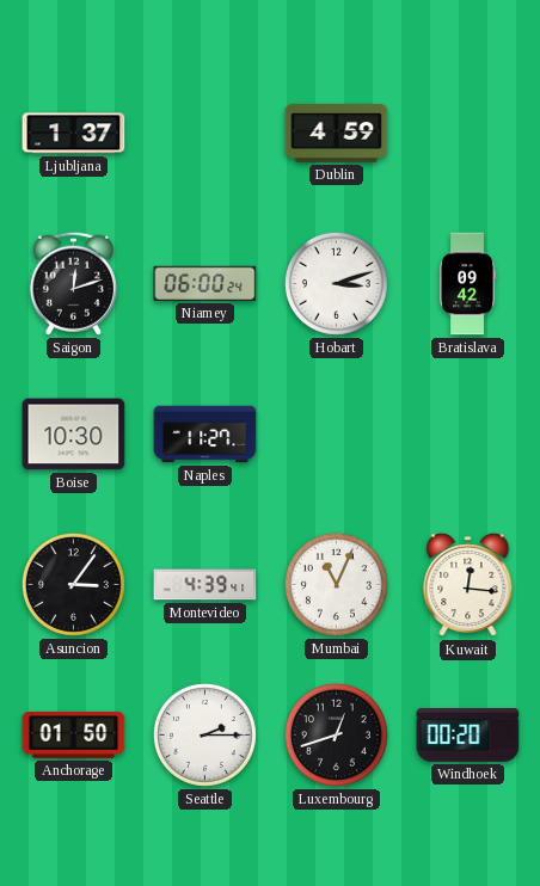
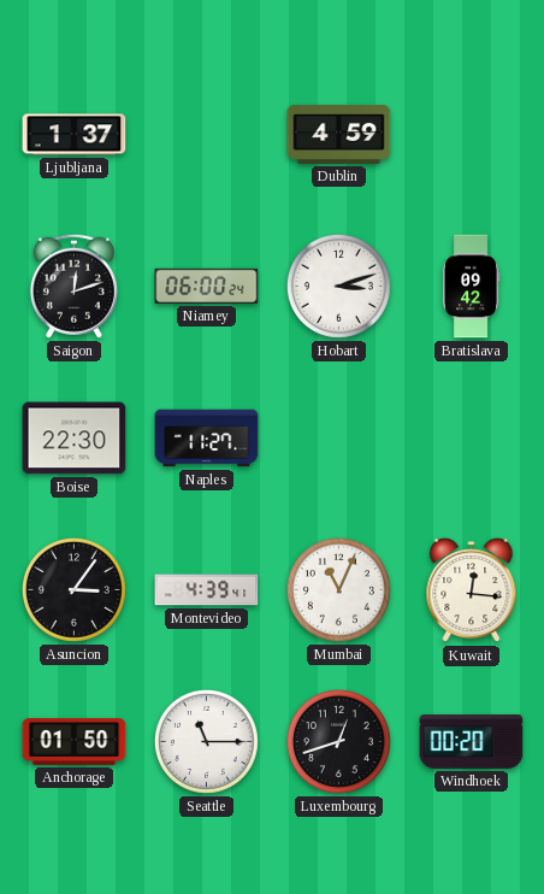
Boise: 10:30 -> 22:30
Seattle: 2:15 -> 11:15
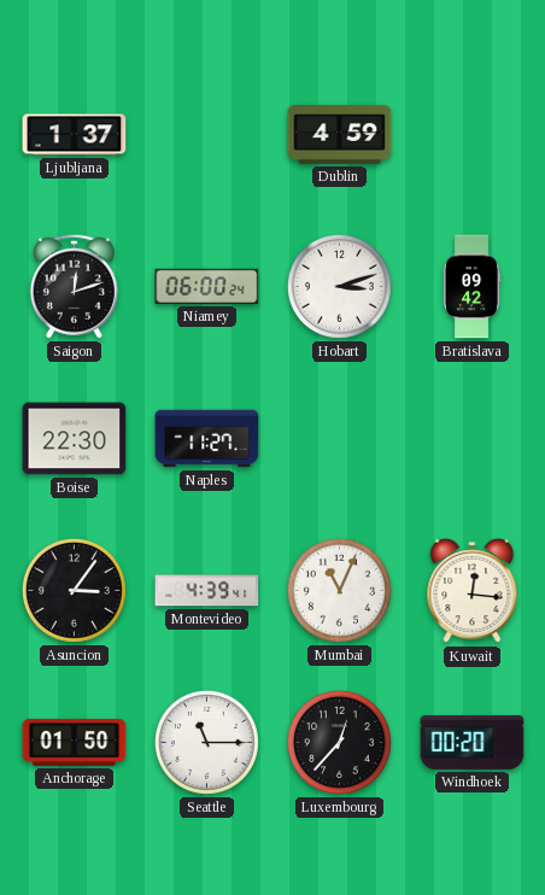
Luxembourg: 12:42 -> 12:37
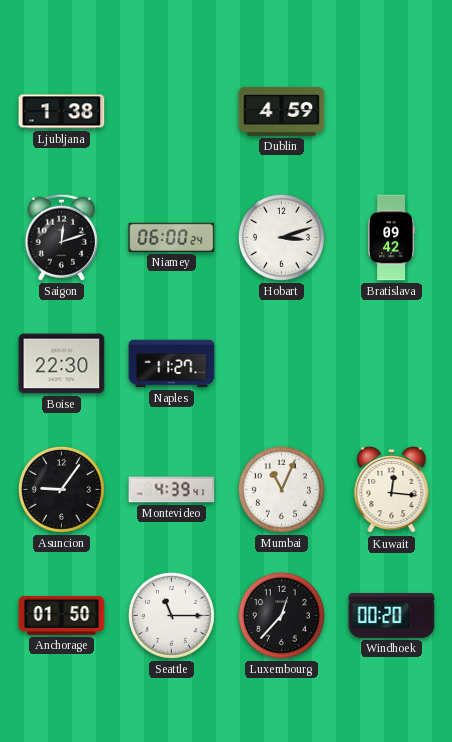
Ljubljana: 1:37 -> 1:38
Asuncion: 3:06 -> 9:06
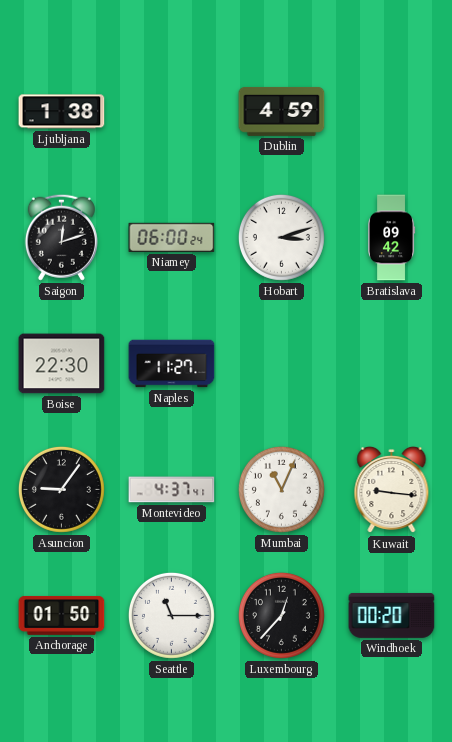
Montevideo: 4:39 -> 4:37
Kuwait: 12:16 -> 9:16
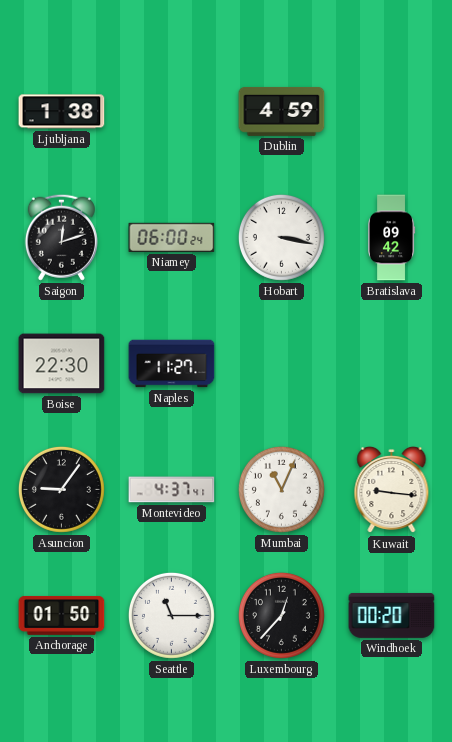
Hobart: 3:12 -> 3:17
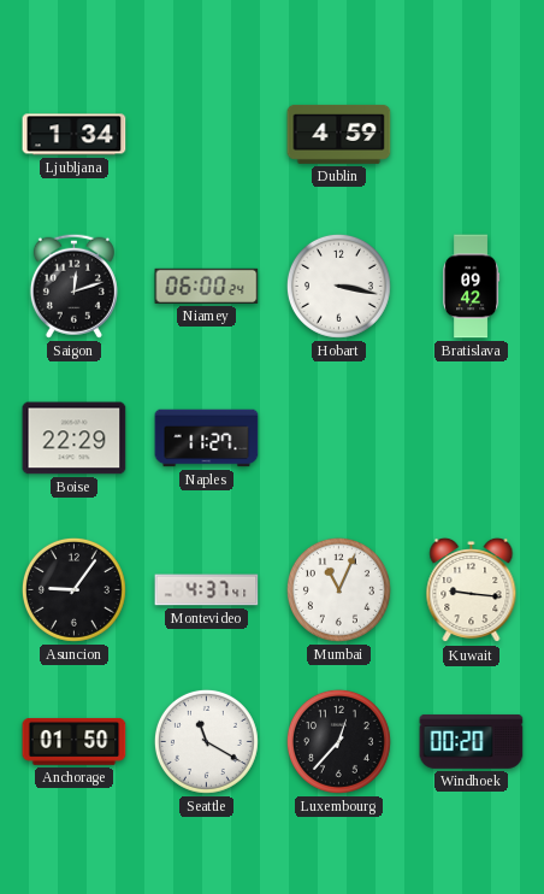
Ljubljana: 1:38 -> 1:34
Boise: 22:30 -> 22:29
Seattle: 11:15 -> 11:20
